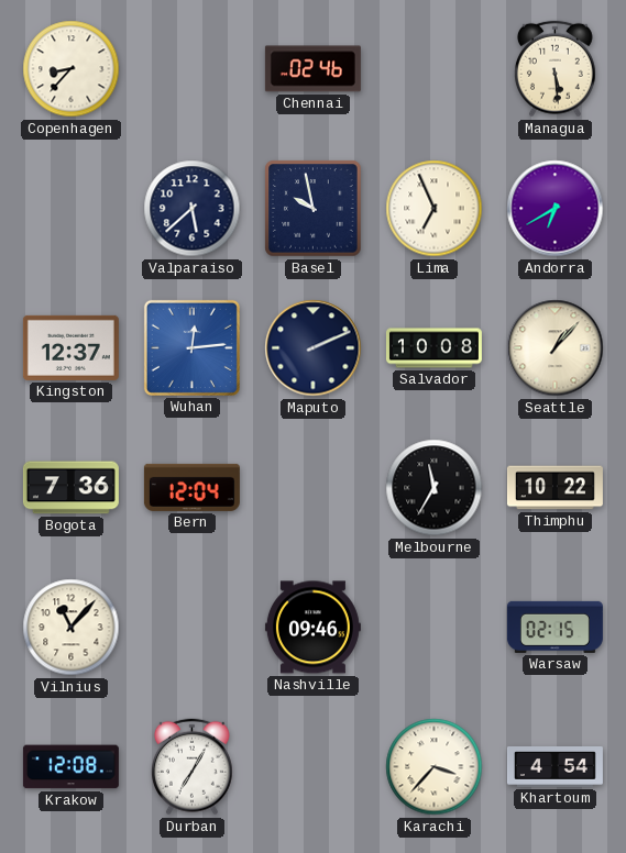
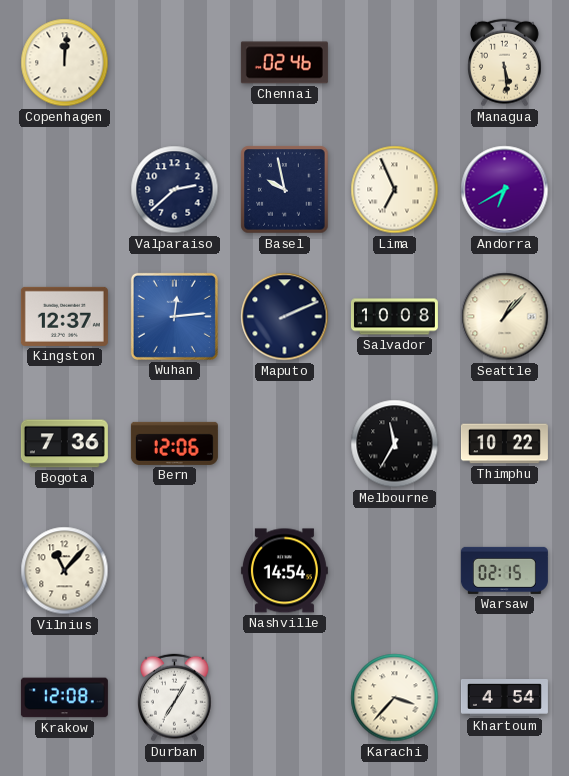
Copenhagen: 8:37 -> 12:01
Valparaiso: 5:38 -> 2:38
Bern: 12:04 -> 12:06
Nashville: 09:46 -> 14:54
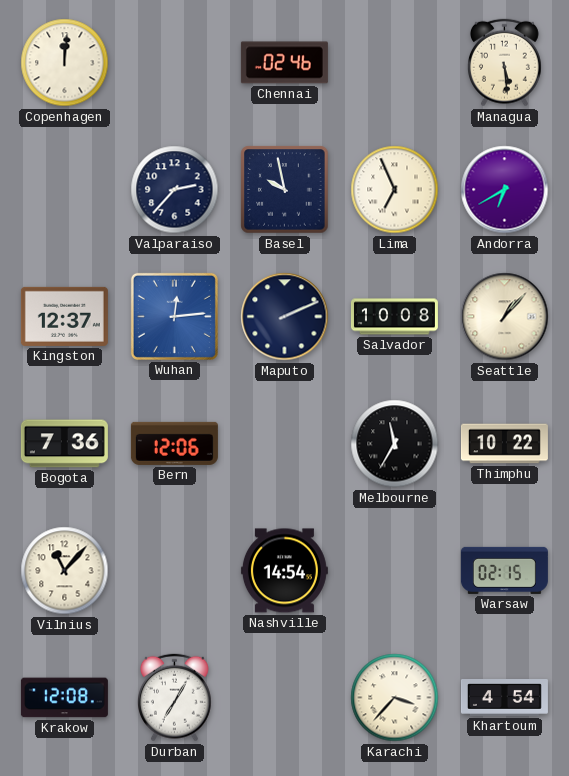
Valparaiso: 2:38 -> 2:37
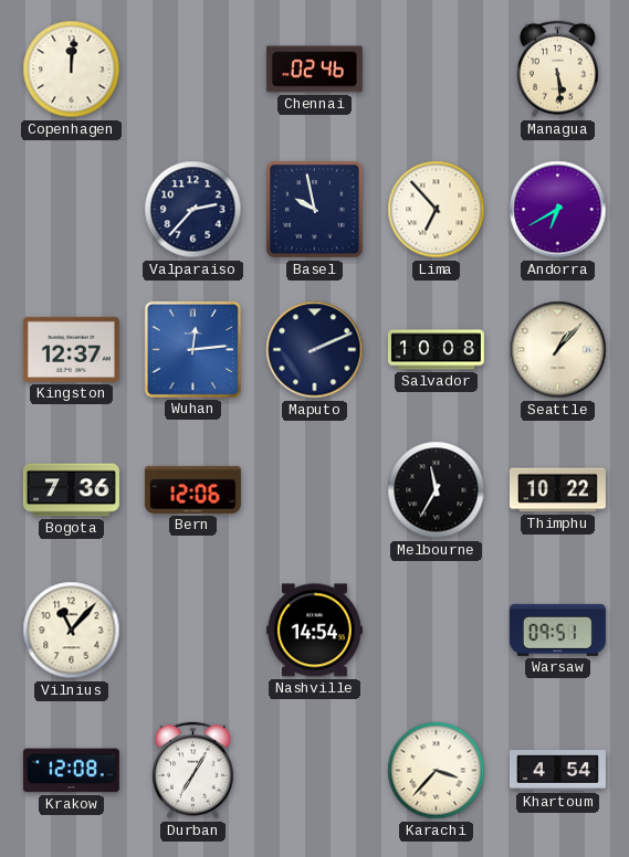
Lima: 6:56 -> 6:53
Warsaw: 02:15 -> 09:51
